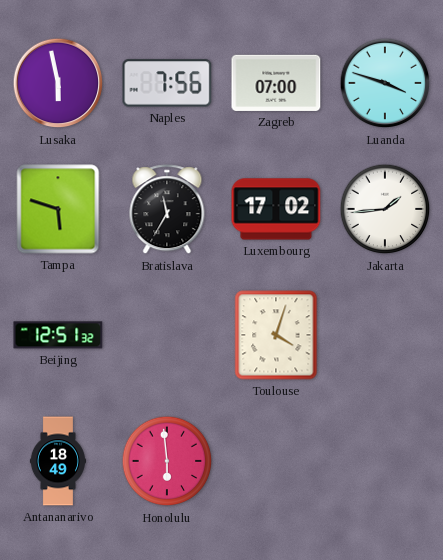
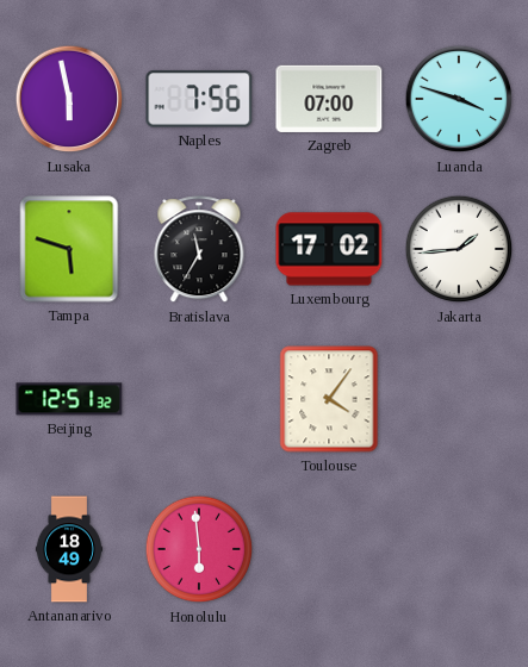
Toulouse: 4:03 -> 4:06
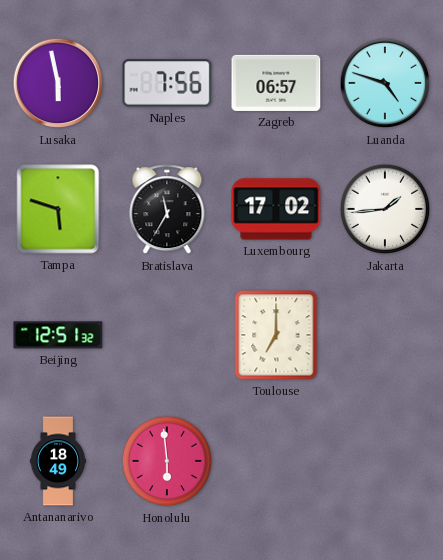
Zagreb: 07:00 -> 06:57
Luanda: 3:48 -> 4:48
Toulouse: 4:06 -> 7:00
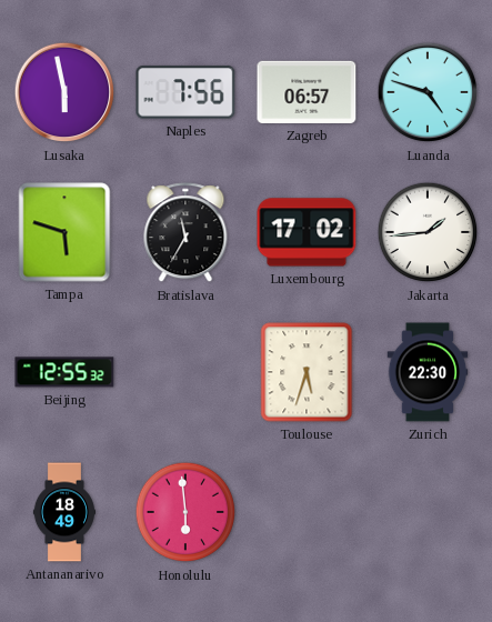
Beijing: 12:51 -> 12:55
Toulouse: 7:00 -> 5:33
Zurich: none -> 22:30
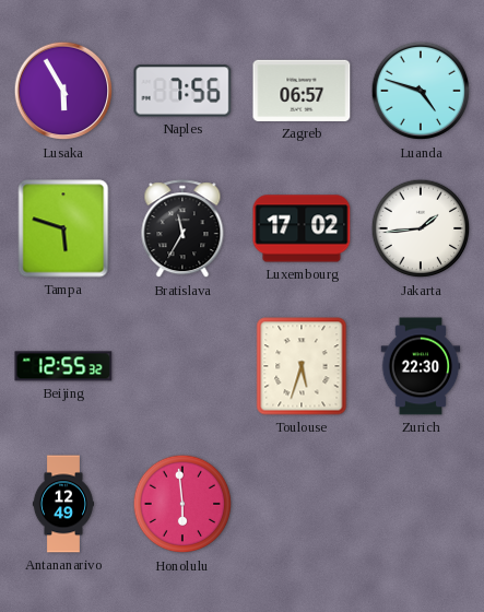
Lusaka: 5:58 -> 5:55
Antananarivo: 18:49 -> 12:49
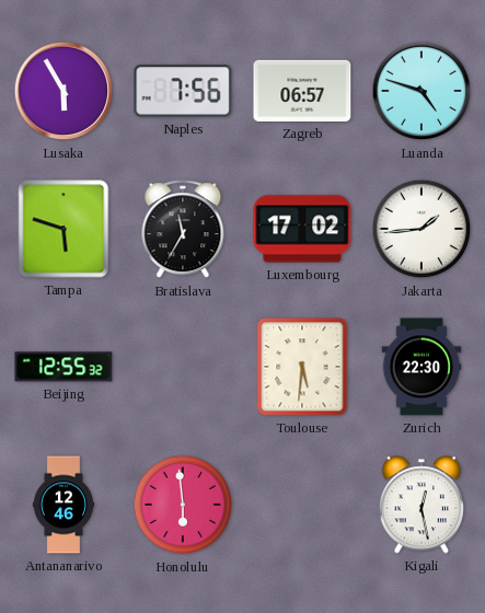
Toulouse: 5:33 -> 5:31
Antananarivo: 12:49 -> 12:46
Kigali: none -> 12:28
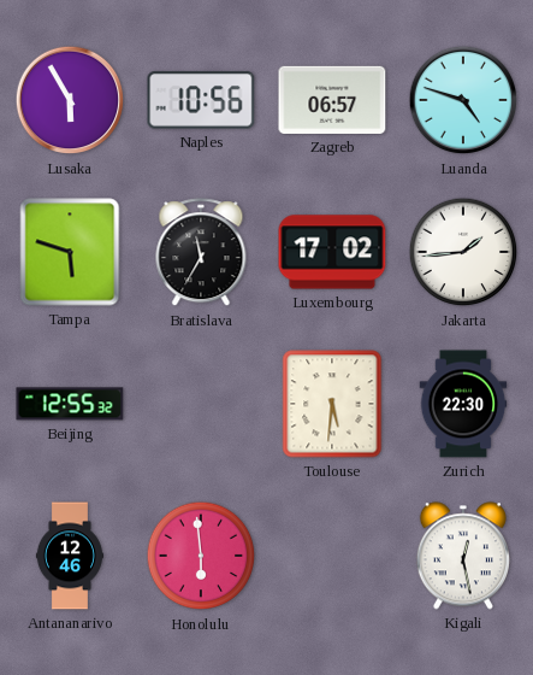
Naples: 7:56 -> 10:56
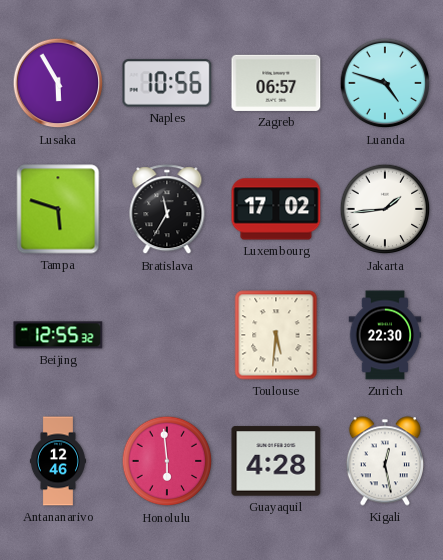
Guayaquil: none -> 4:28
